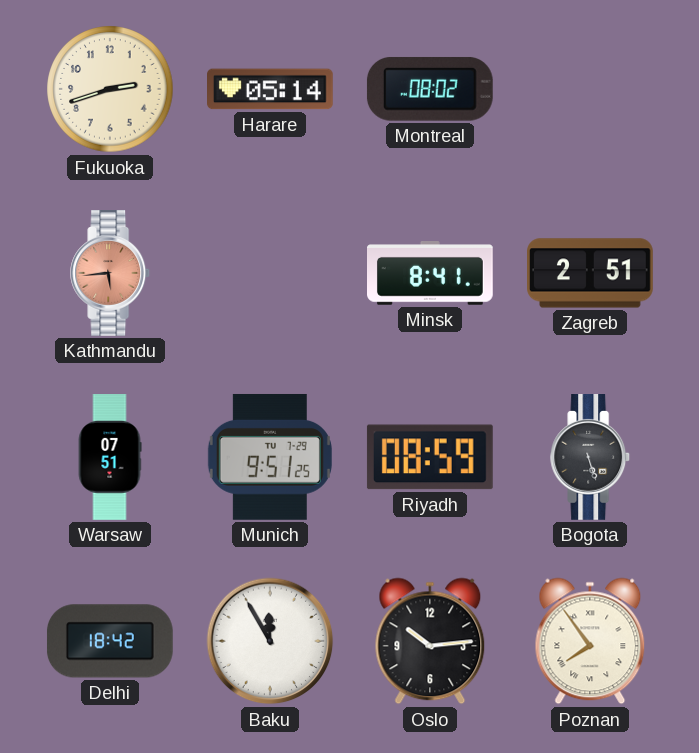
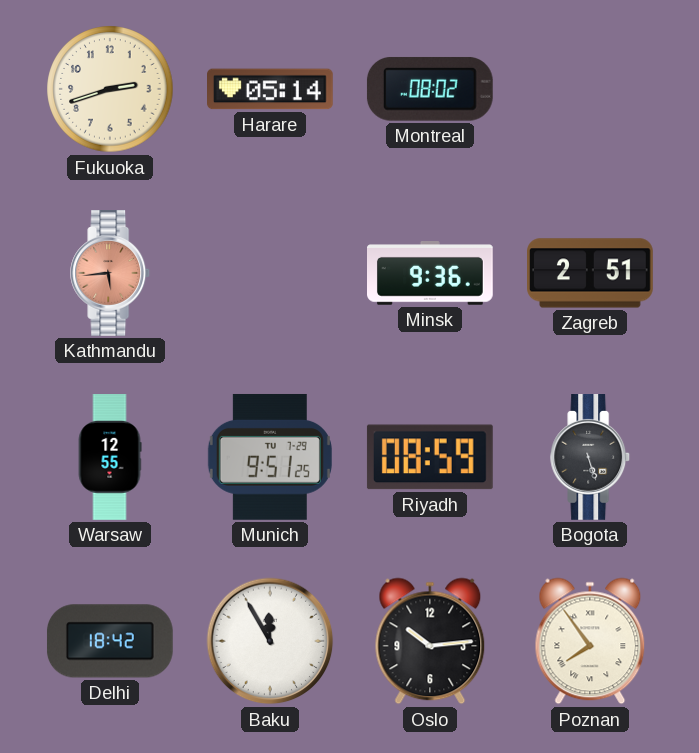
Minsk: 8:41 -> 9:36
Warsaw: 07:51 -> 12:55
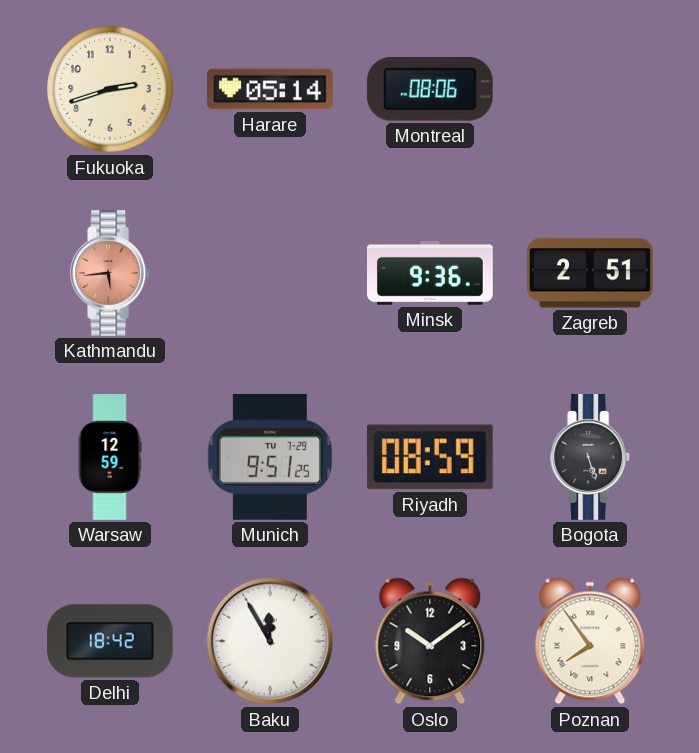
Montreal: 08:02 -> 08:06
Warsaw: 12:55 -> 12:59
Oslo: 10:14 -> 10:09
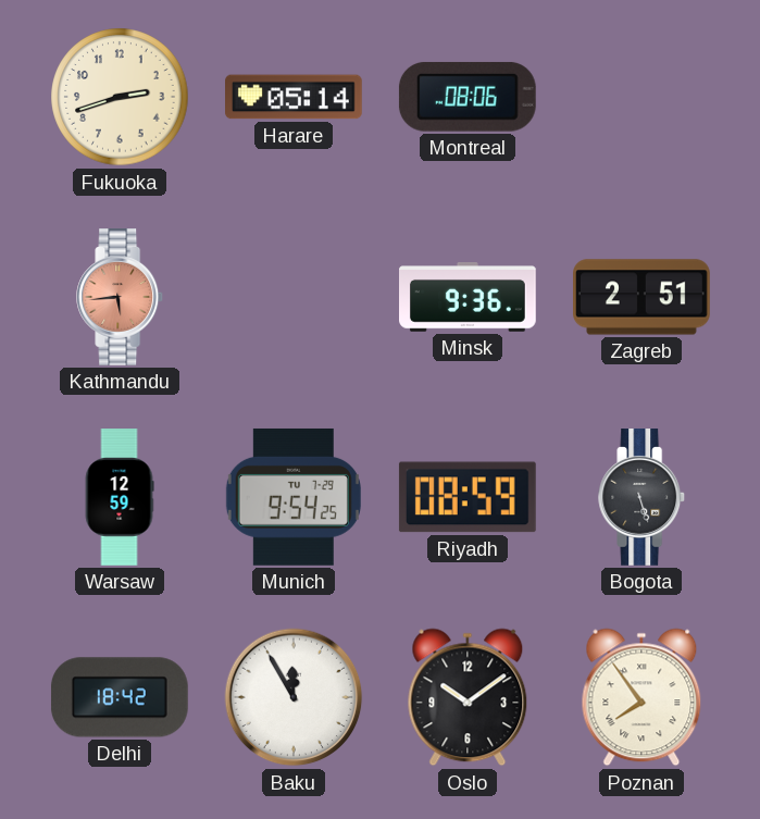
Munich: 9:51 -> 9:54
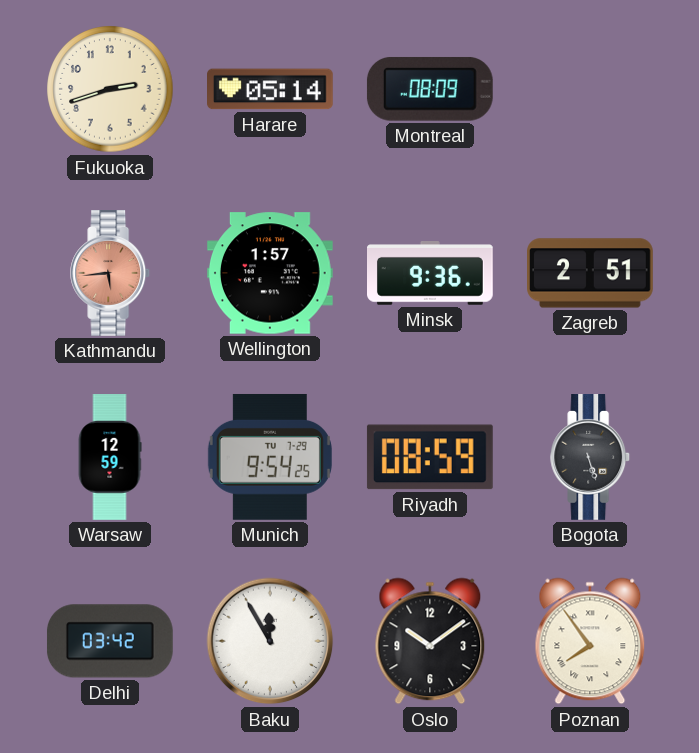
Montreal: 08:06 -> 08:09
Wellington: none -> 1:57
Delhi: 18:42 -> 03:42
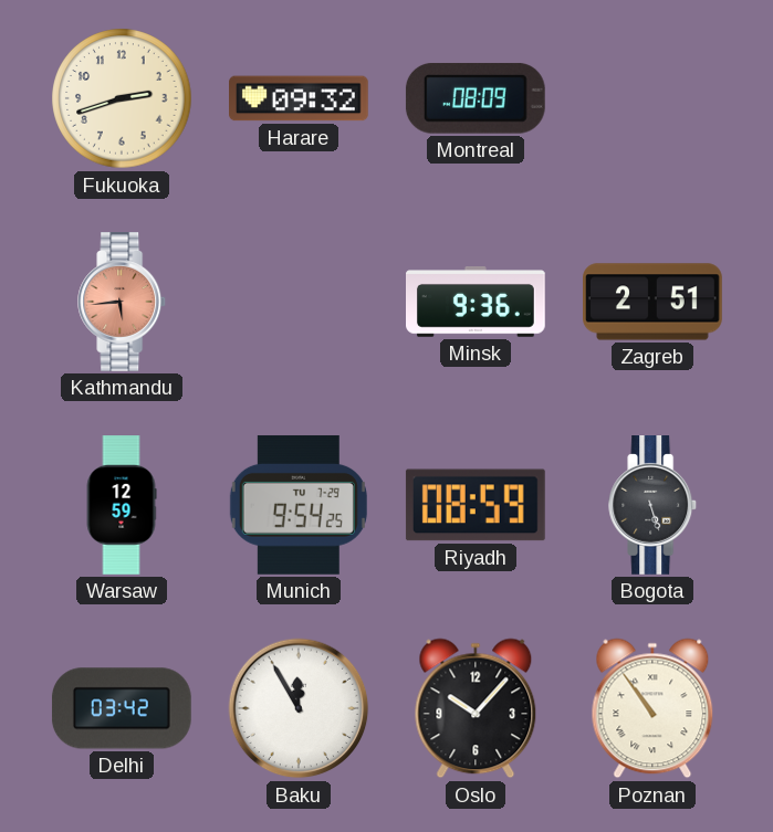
Harare: 05:14 -> 09:32
Wellington: 1:57 -> none
Oslo: 10:09 -> 10:07
Poznan: 7:54 -> 10:54
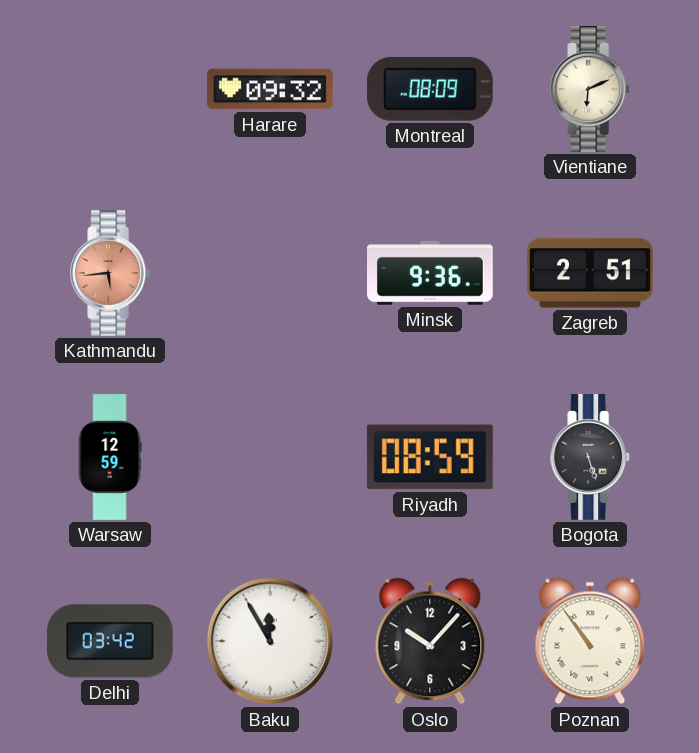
Fukuoka: 2:42 -> none
Vientiane: none -> 6:11
Munich: 9:54 -> none
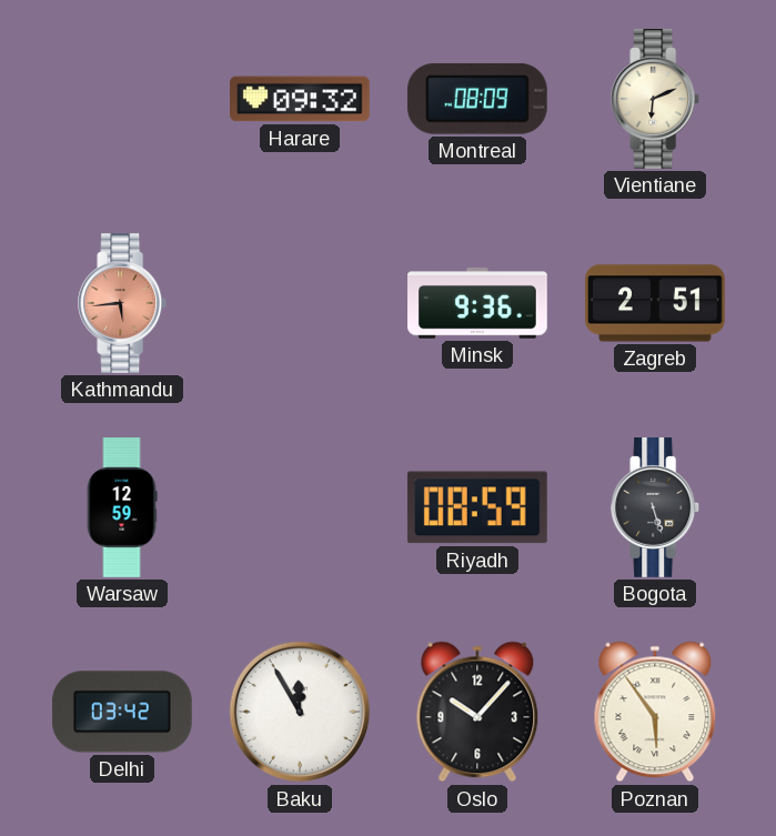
Poznan: 10:54 -> 5:54
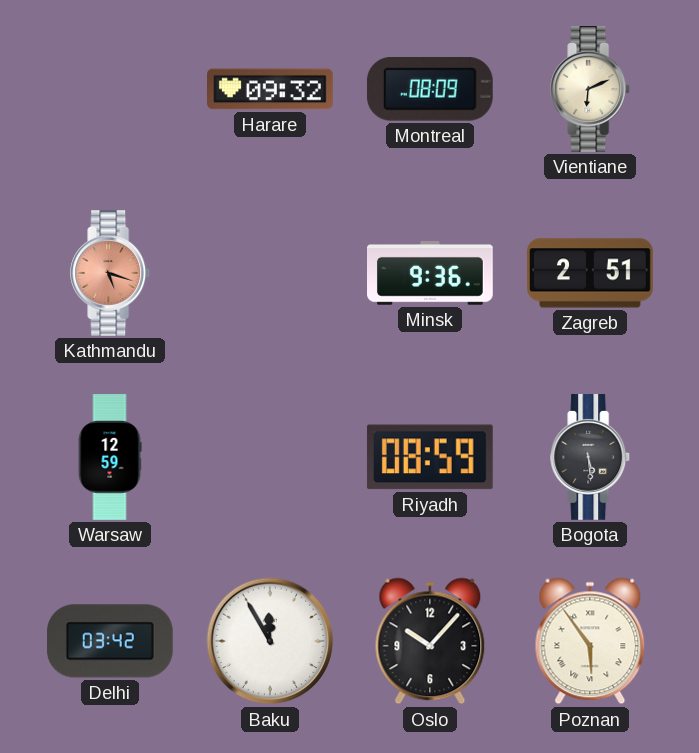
Kathmandu: 5:44 -> 5:18
Bogota: 5:27 -> 5:29
